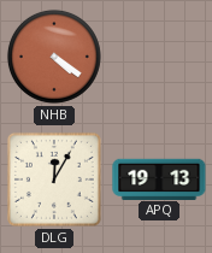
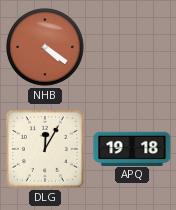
APQ: 19:13 -> 19:18
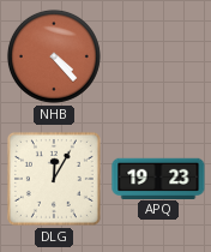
NHB: 4:21 -> 4:23
APQ: 19:18 -> 19:23
